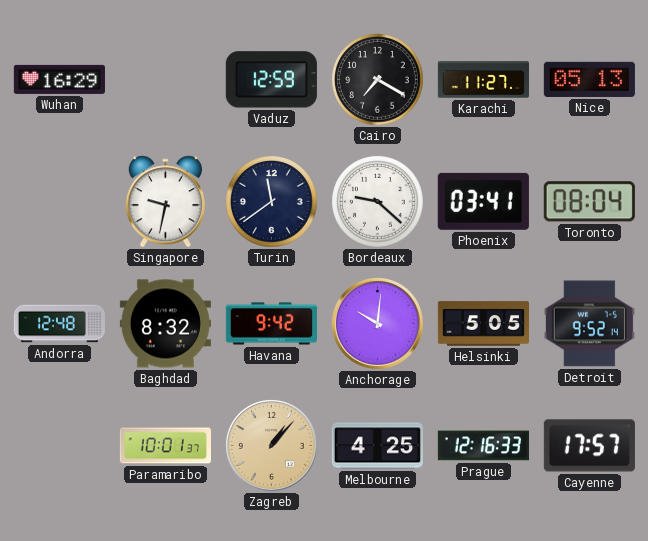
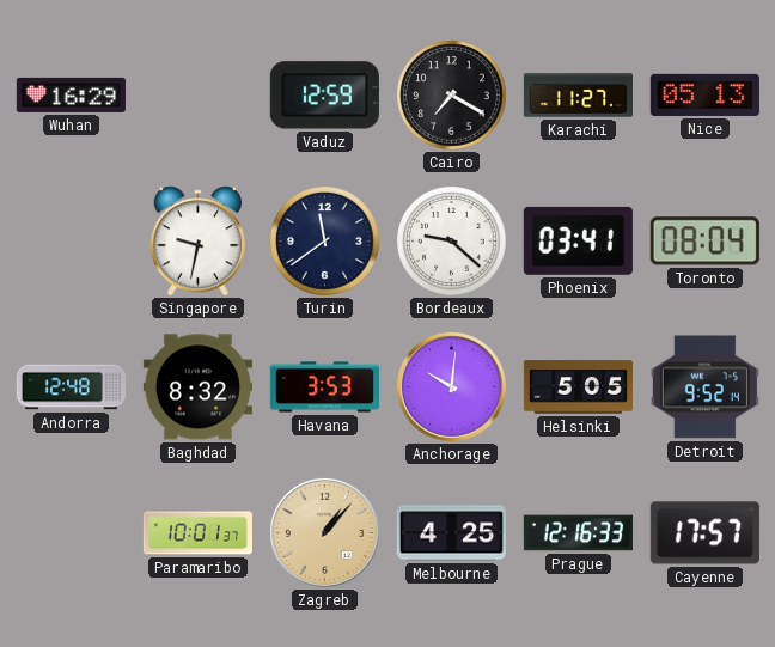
Havana: 9:42 -> 3:53
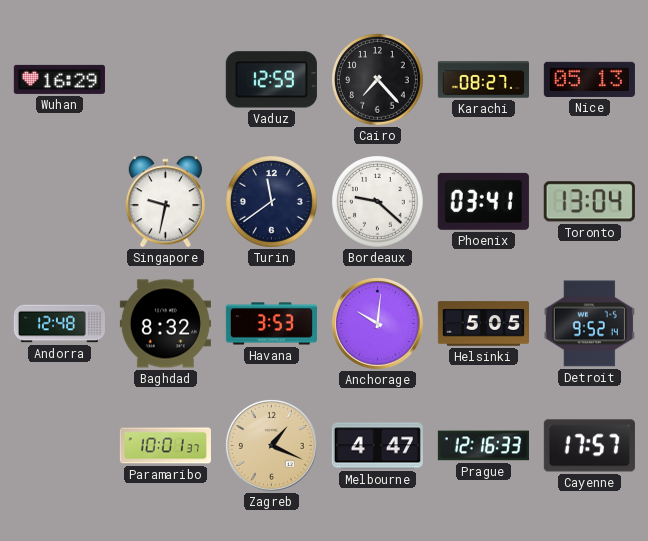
Cairo: 7:20 -> 7:23
Karachi: 11:27 -> 08:27
Toronto: 08:04 -> 13:04
Zagreb: 1:07 -> 1:19
Melbourne: 4:25 -> 4:47
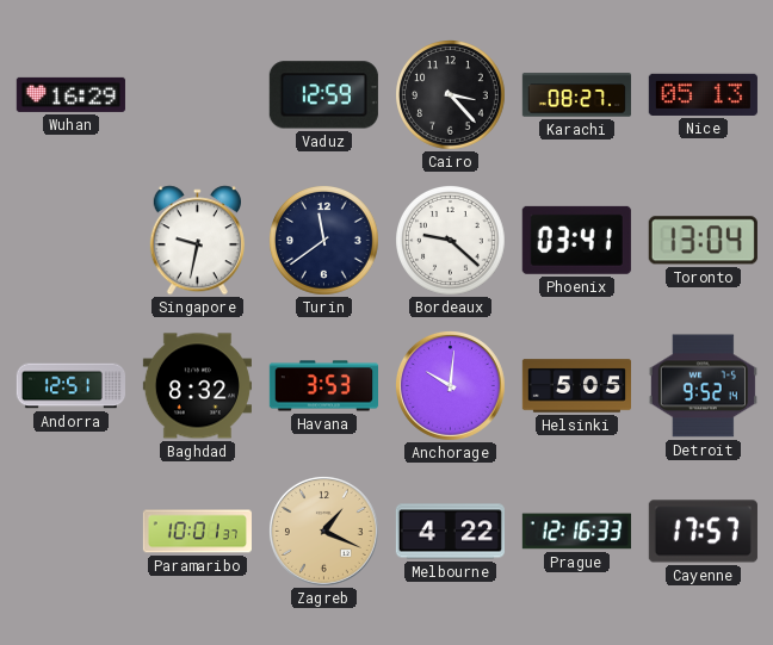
Cairo: 7:23 -> 3:23
Andorra: 12:48 -> 12:51
Melbourne: 4:47 -> 4:22
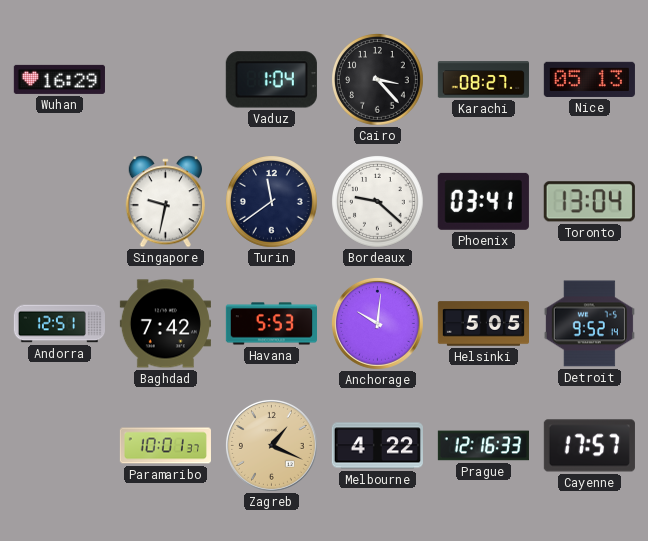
Vaduz: 12:59 -> 1:04
Baghdad: 8:32 -> 7:42
Havana: 3:53 -> 5:53
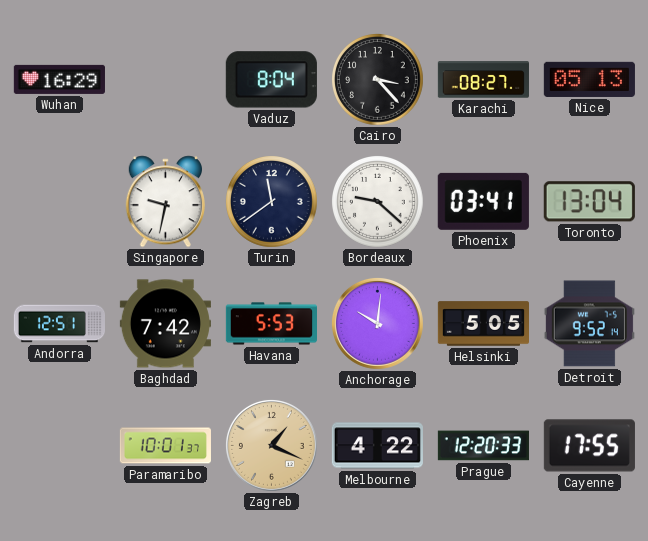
Vaduz: 1:04 -> 8:04
Prague: 12:16 -> 12:20
Cayenne: 17:57 -> 17:55
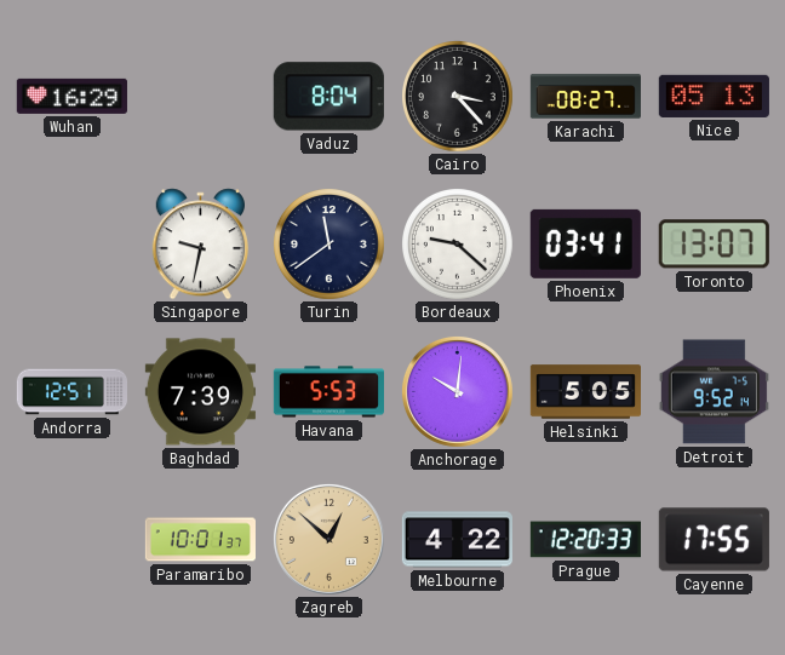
Toronto: 13:04 -> 13:07
Baghdad: 7:42 -> 7:39
Zagreb: 1:19 -> 12:52
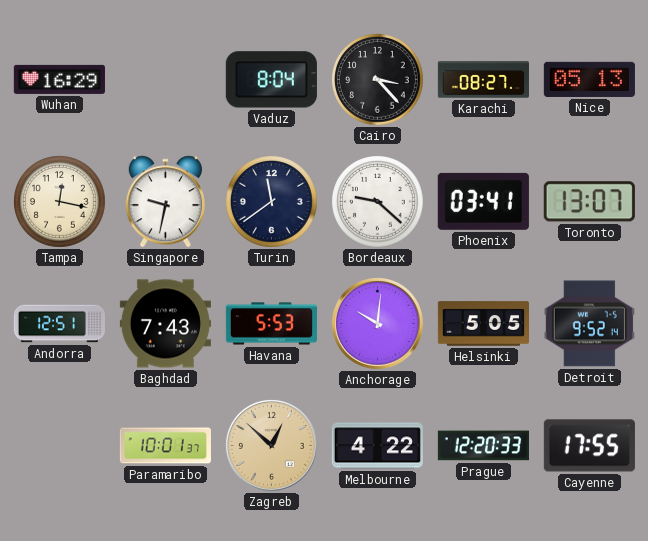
Tampa: none -> 12:17
Baghdad: 7:39 -> 7:43
